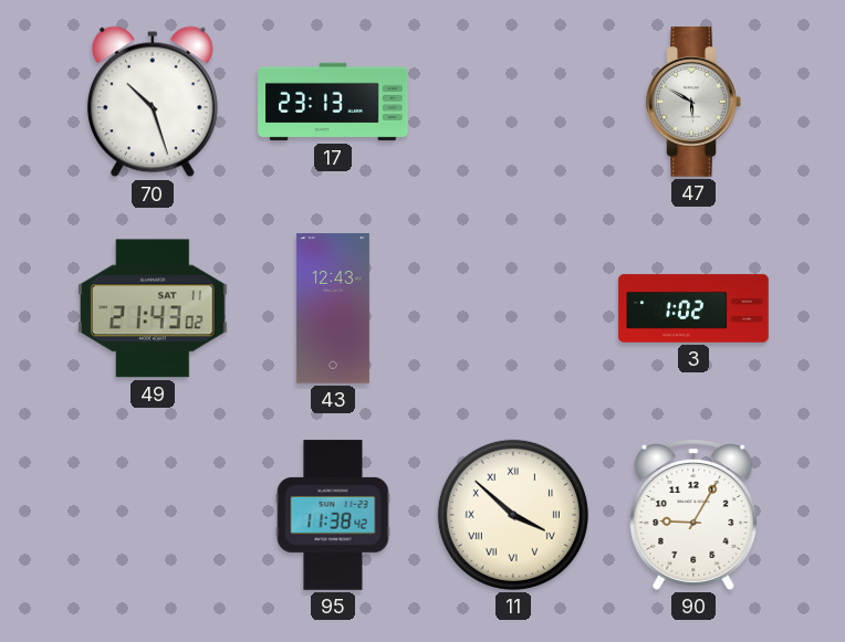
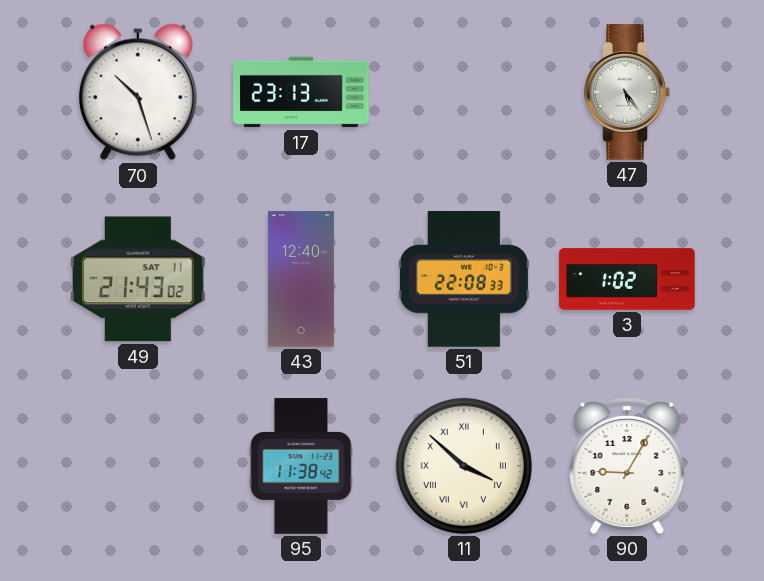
47: 5:50 -> 5:24
43: 12:43 -> 12:40
51: none -> 22:08
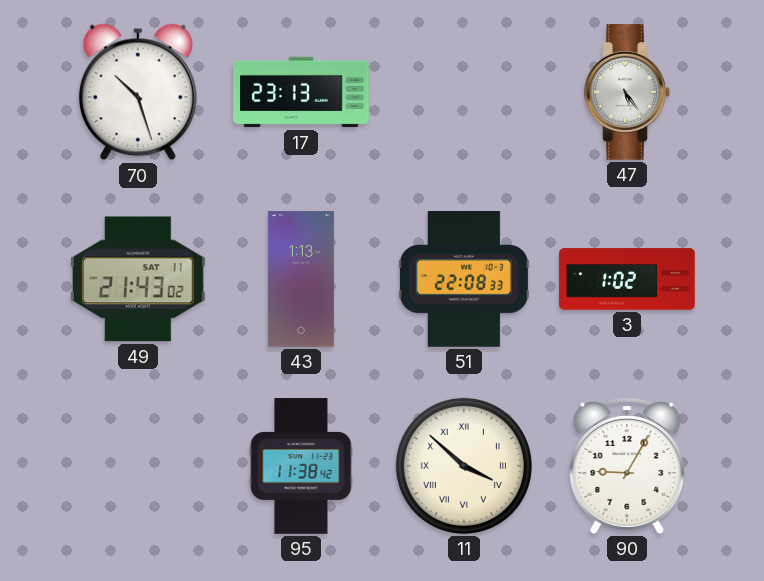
43: 12:40 -> 1:13
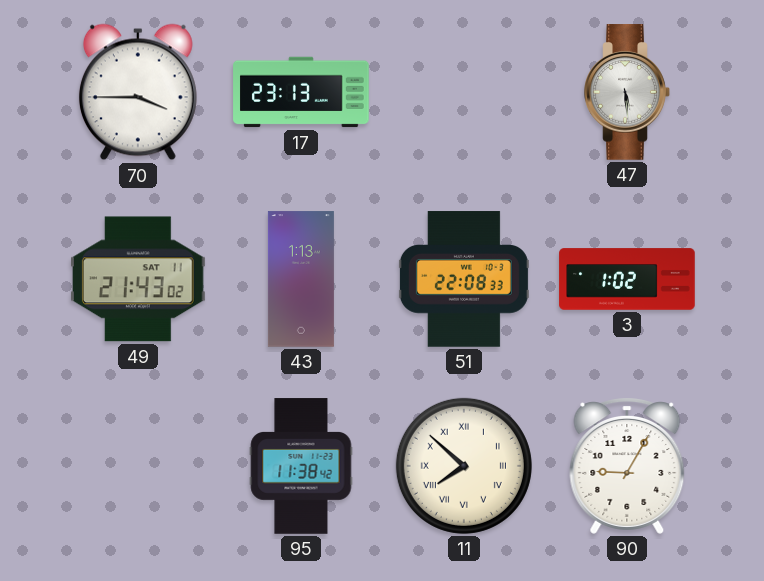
70: 10:27 -> 3:45
47: 5:24 -> 5:29
11: 3:52 -> 7:52
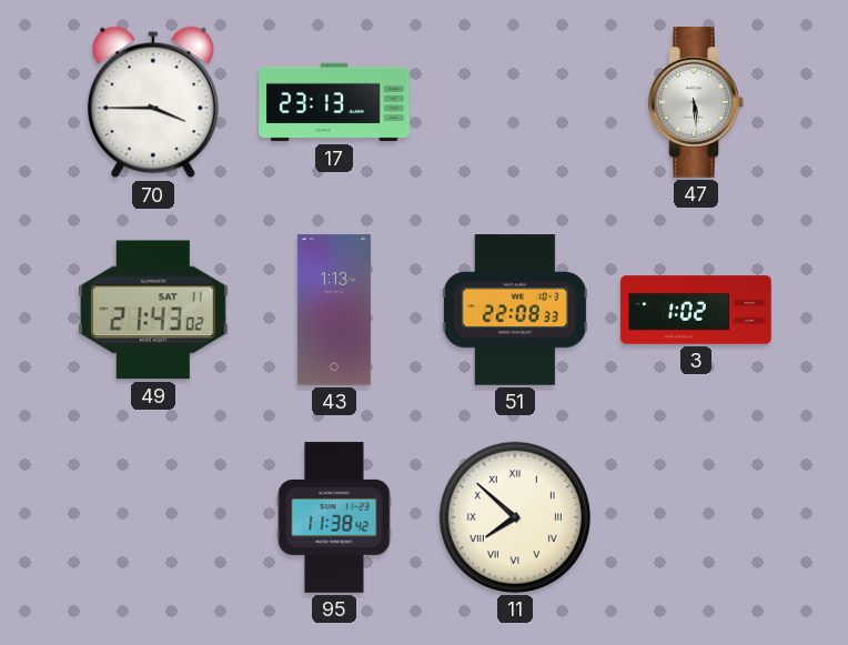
90: 9:05 -> none
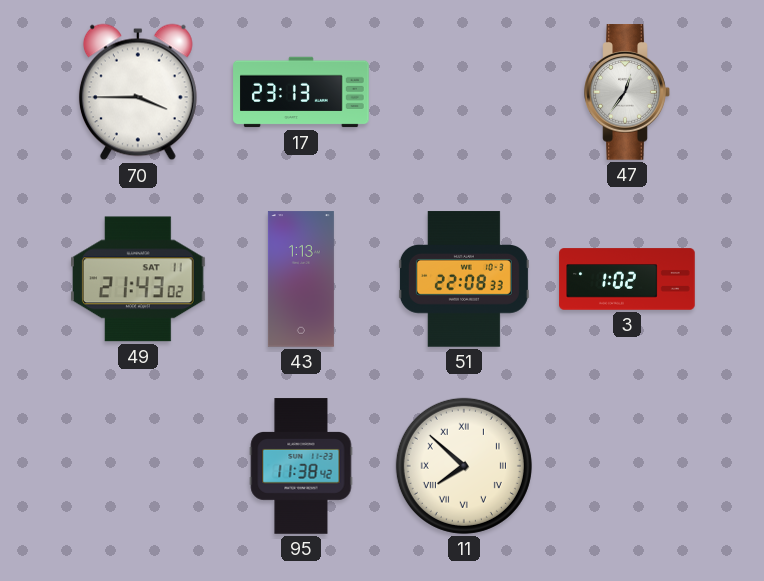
47: 5:29 -> 12:36
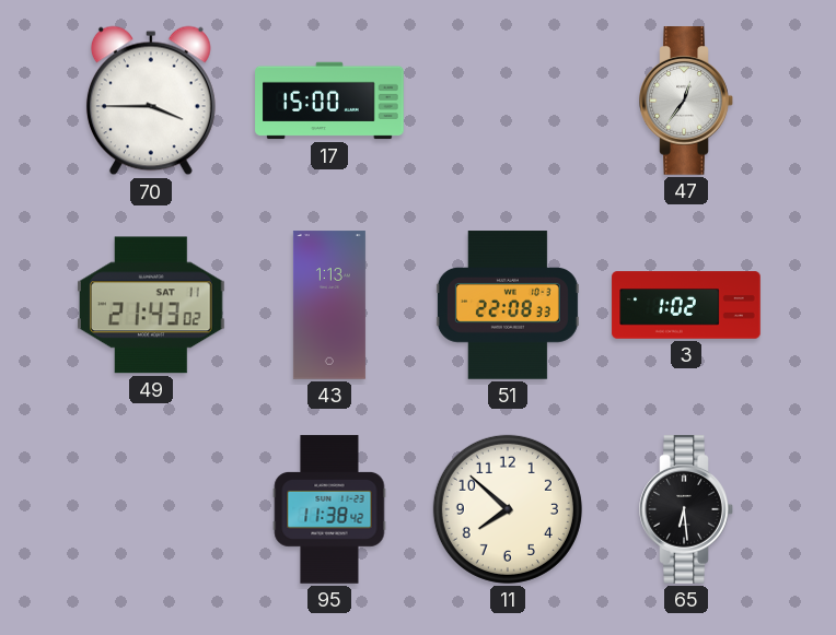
17: 23:13 -> 15:00
11 numerals: Roman -> Arabic
65: none -> 6:29
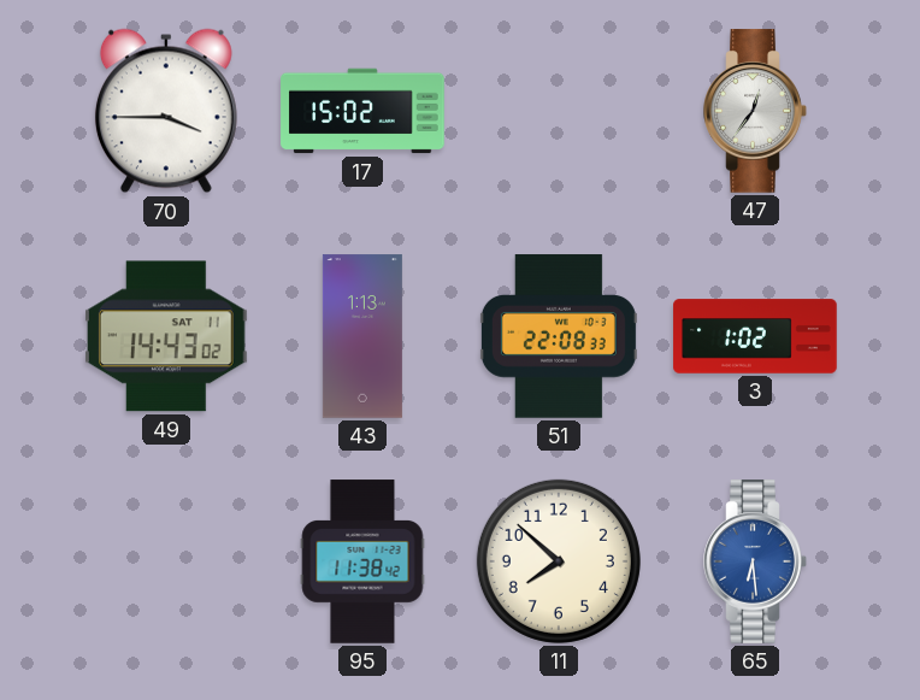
17: 15:00 -> 15:02
49: 21:43 -> 14:43
65 dial: black -> blue
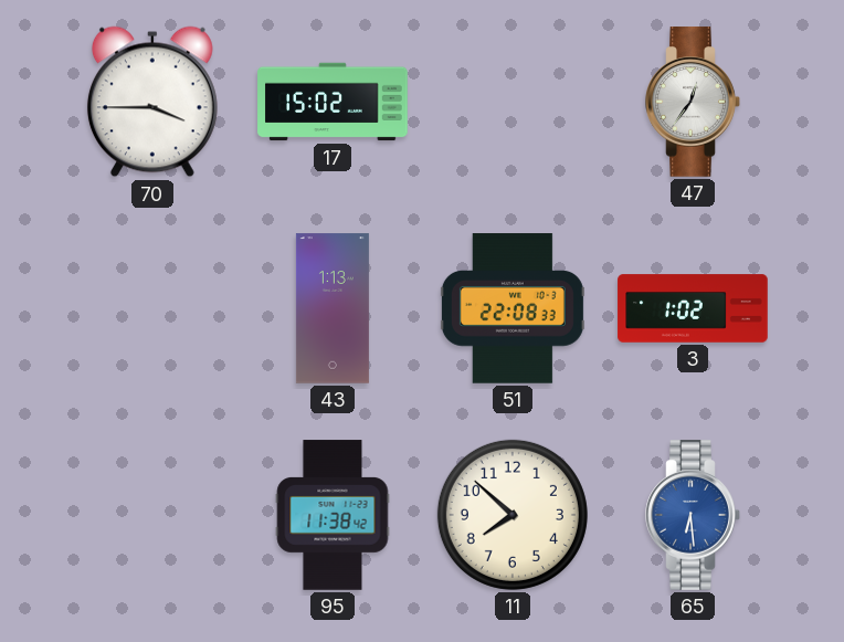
49: 14:43 -> none
